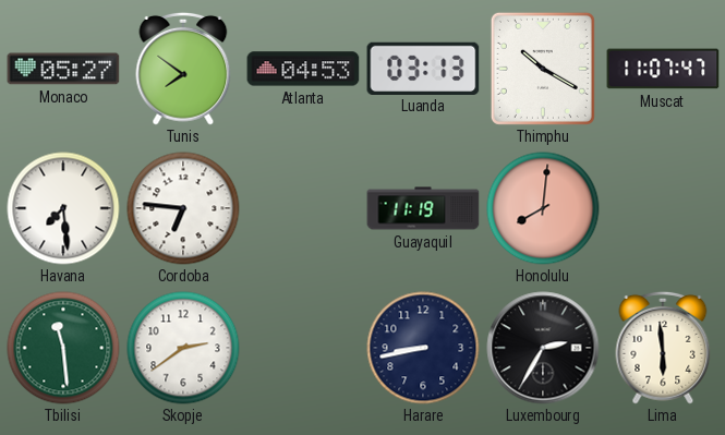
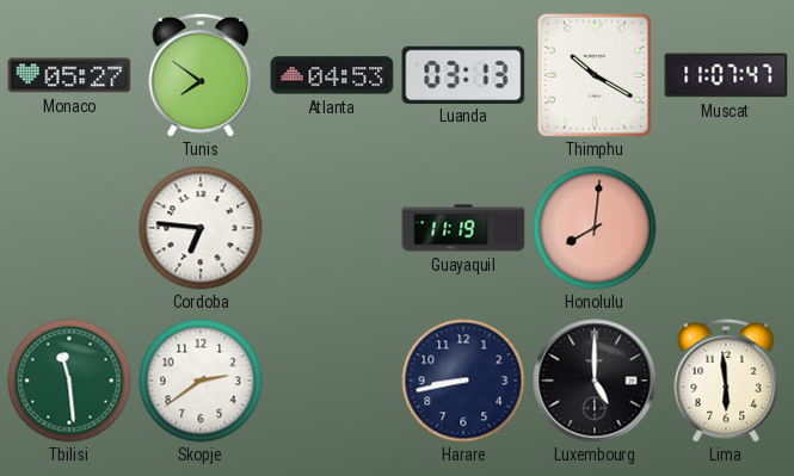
Havana: 7:29 -> none
Luxembourg: 2:35 -> 5:00
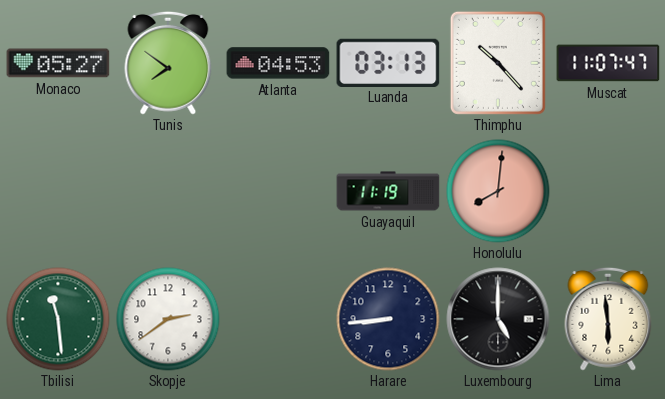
Thimphu: 10:20 -> 10:23
Cordoba: 6:46 -> none
Harare: 8:43 -> 8:44
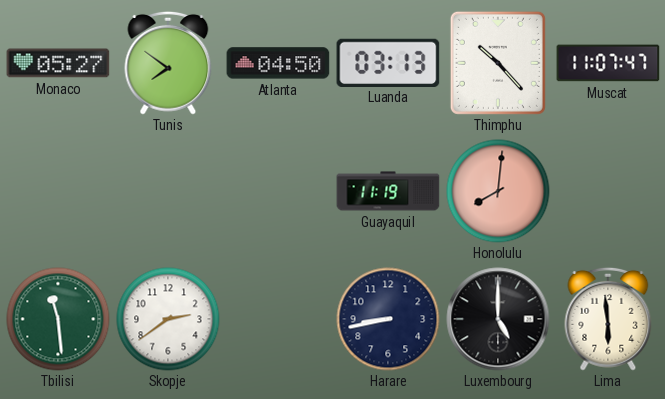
Atlanta: 04:53 -> 04:50
Harare: 8:44 -> 8:43
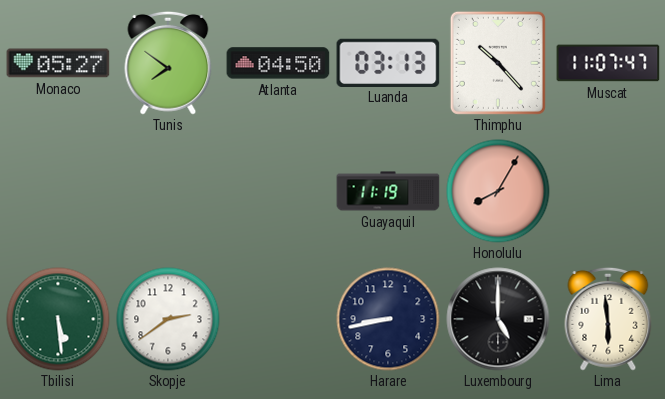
Honolulu: 8:01 -> 8:05
Tbilisi: 11:29 -> 5:29
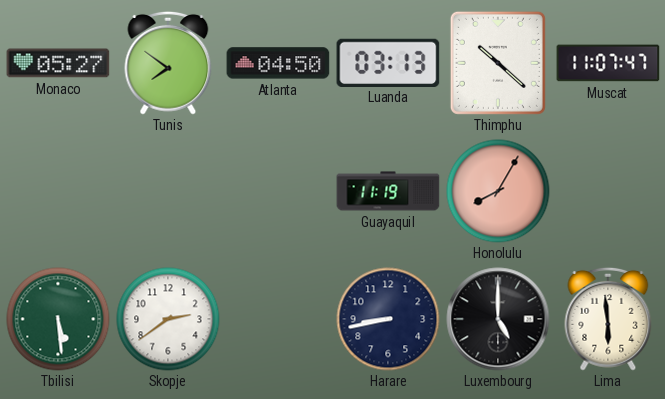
Thimphu: 10:23 -> 10:22
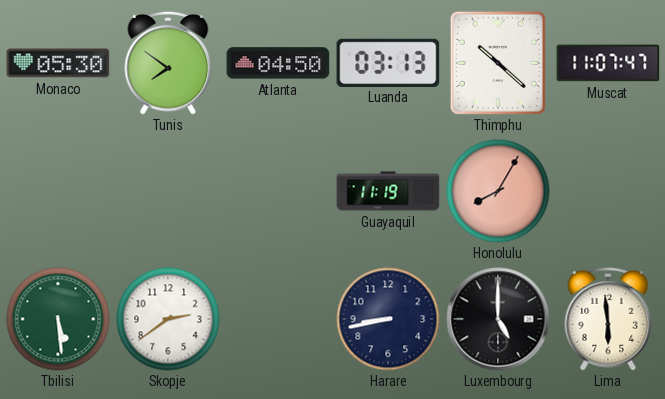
Monaco: 05:27 -> 05:30
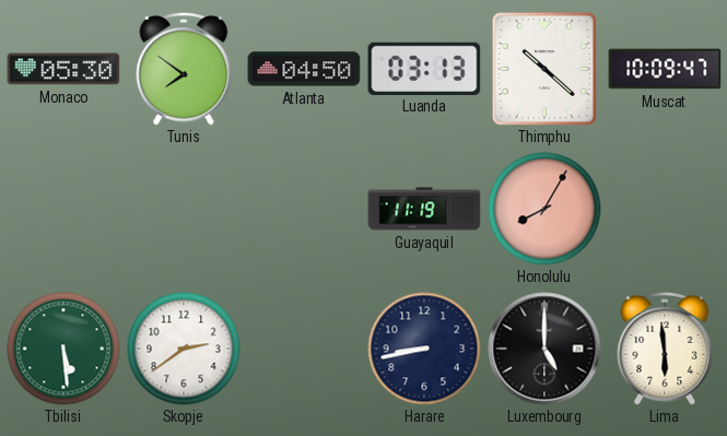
Muscat: 11:07 -> 10:09
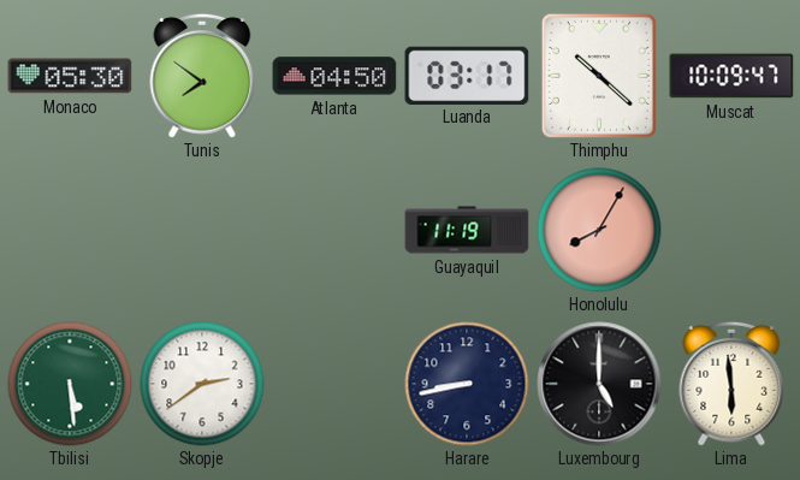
Luanda: 03:13 -> 03:17
